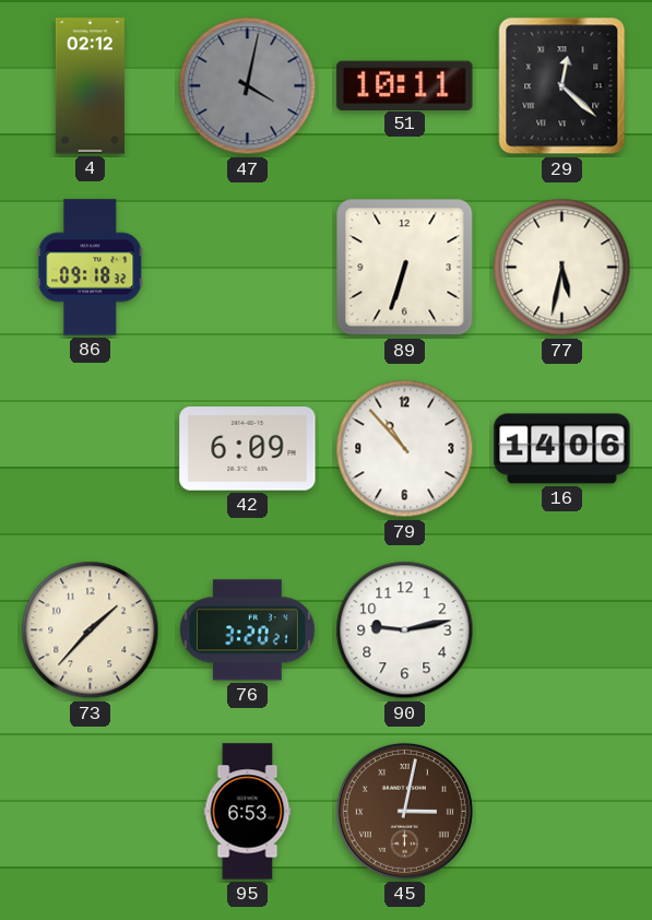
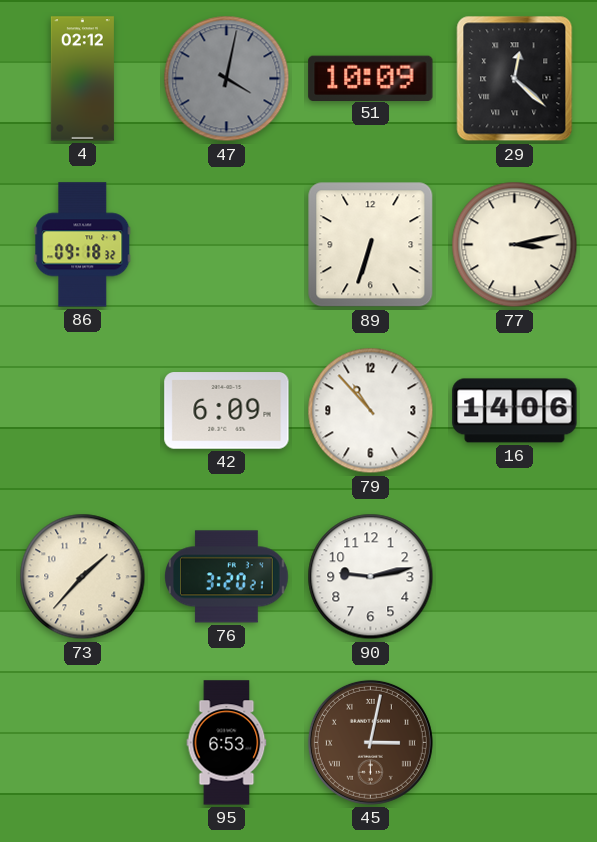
51: 10:11 -> 10:09
77: 5:32 -> 3:13
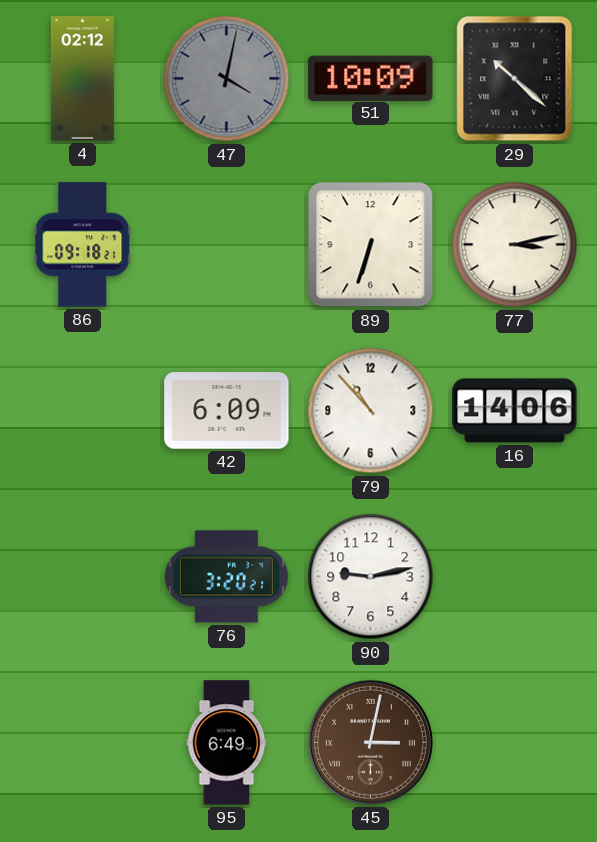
29: 12:22 -> 10:22
86: 09:18:32 -> 09:18:21
73: 1:37 -> none
95: 6:53 -> 6:49
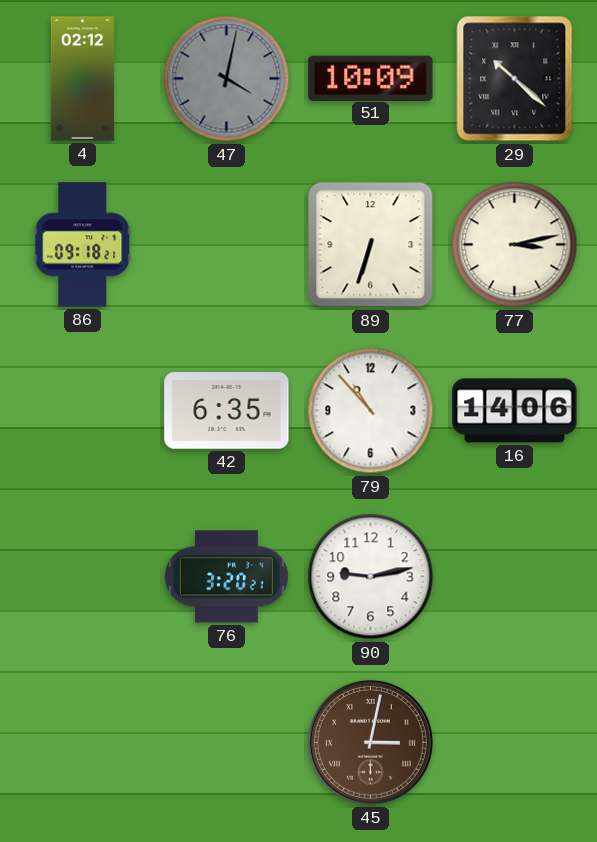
42: 6:09 -> 6:35
95: 6:49 -> none
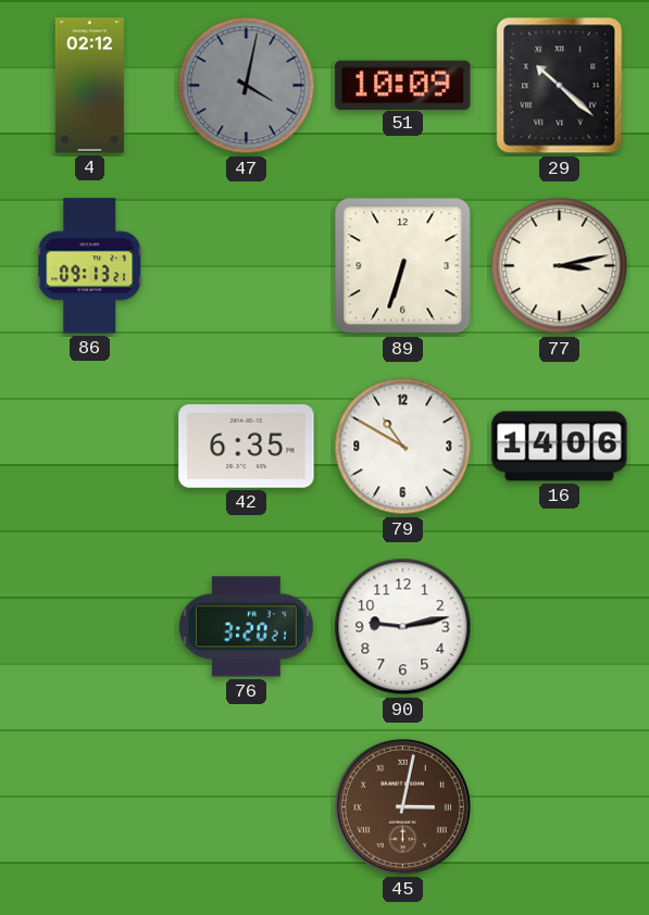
86: 09:18 -> 09:13
79: 10:53 -> 10:50
